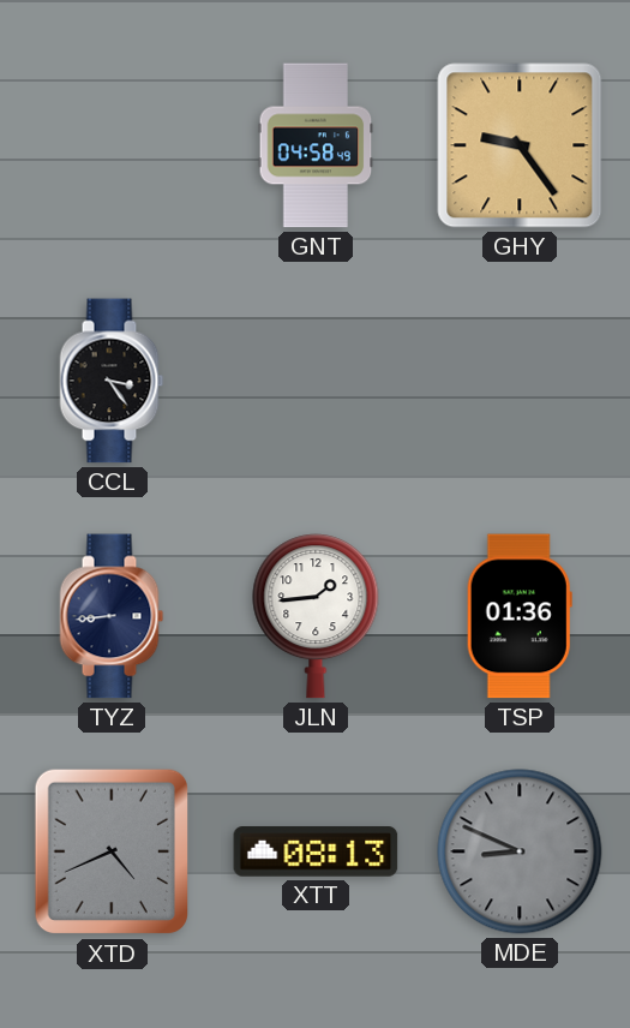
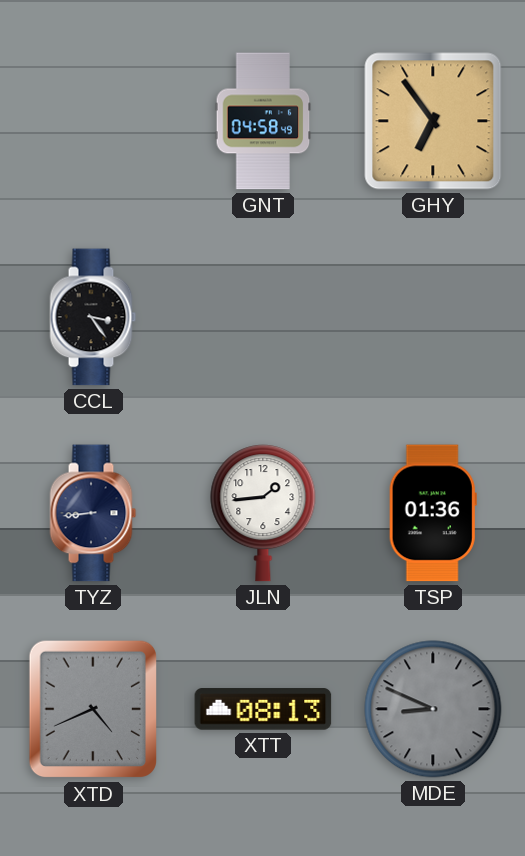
GHY: 9:24 -> 6:54
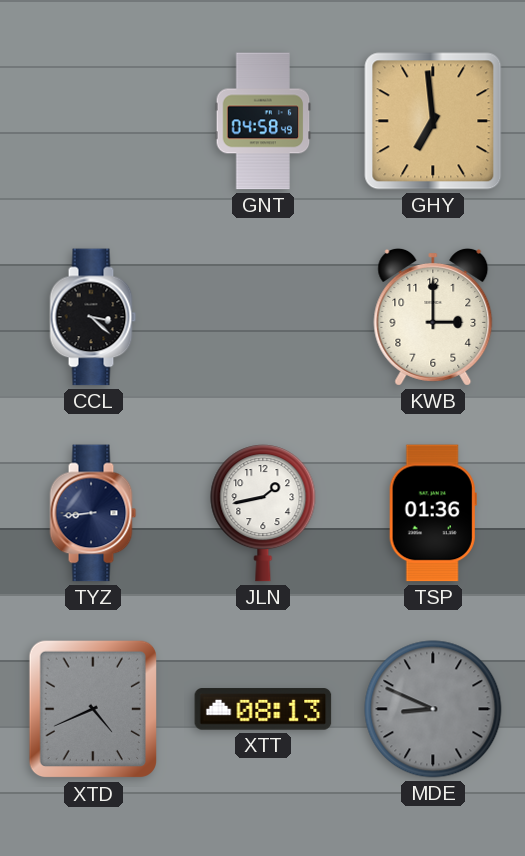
GHY: 6:54 -> 6:59
CCL: 3:24 -> 3:22
KWB: none -> 3:00
JLN: 1:44 -> 1:43
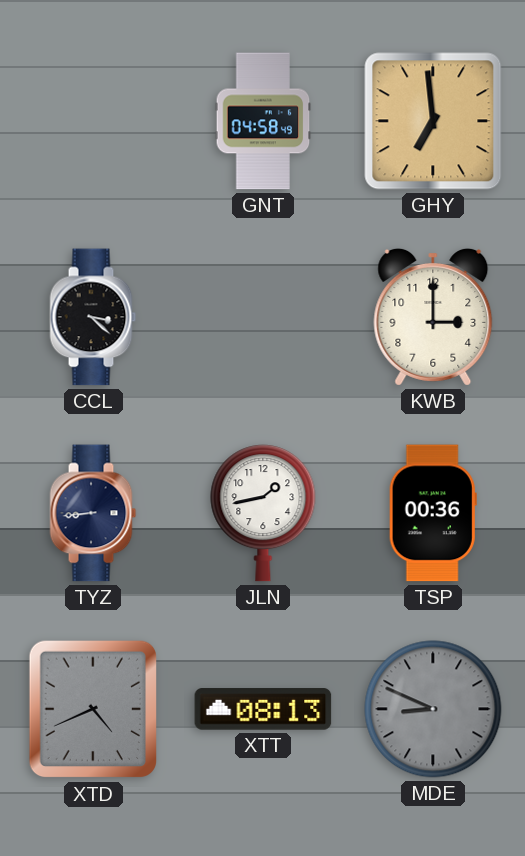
TSP: 01:36 -> 00:36
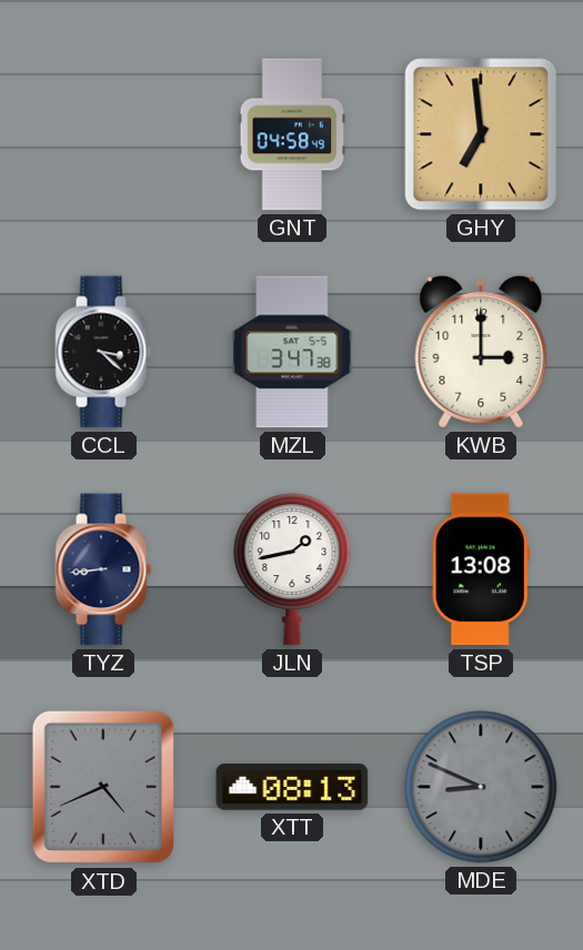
MZL: none -> 3:47
TSP: 00:36 -> 13:08
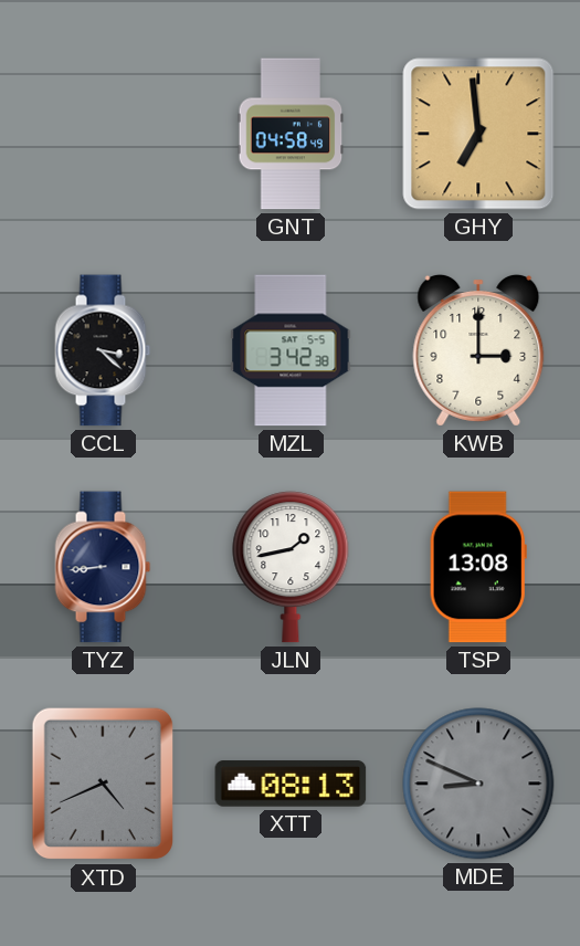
MZL: 3:47 -> 3:42
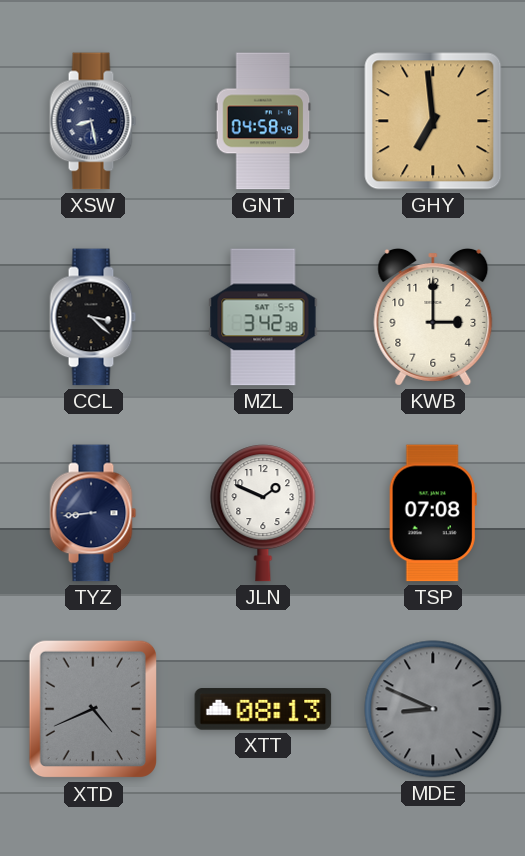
XSW: none -> 8:28
JLN: 1:43 -> 1:49
TSP: 13:08 -> 07:08
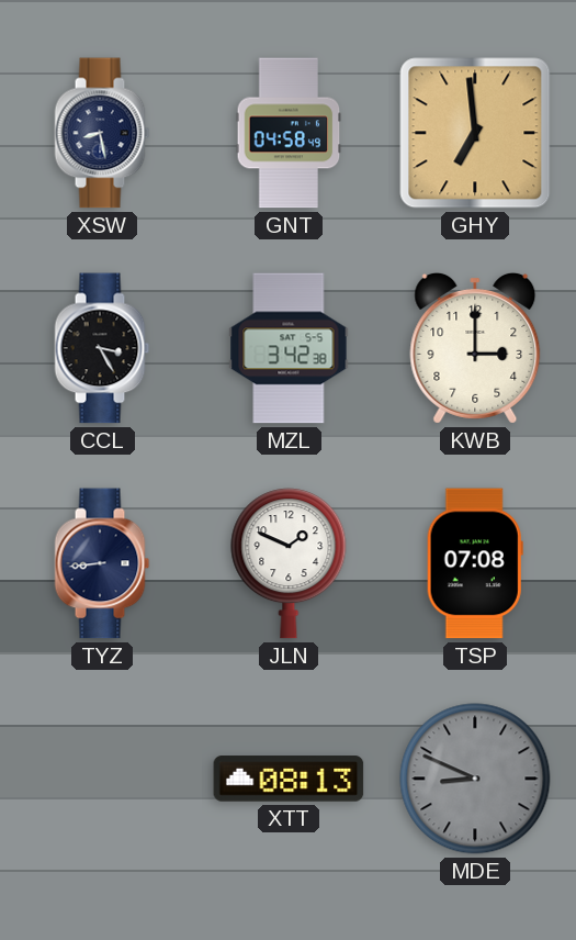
CCL: 3:22 -> 3:25
XTD: 4:41 -> none
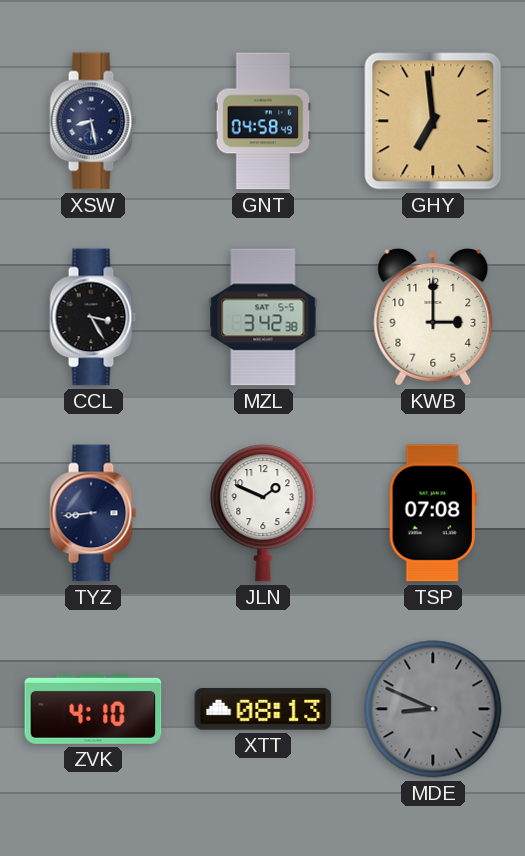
ZVK: none -> 4:10
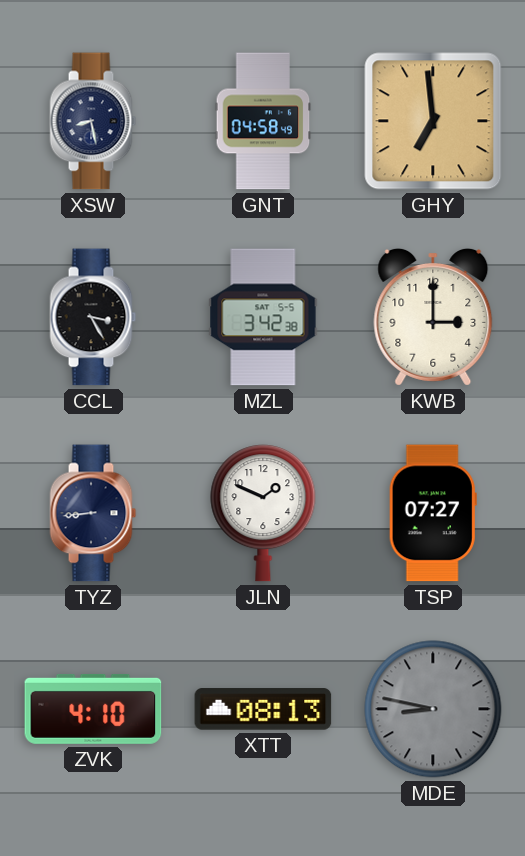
TSP: 07:08 -> 07:27
MDE: 8:49 -> 8:47
